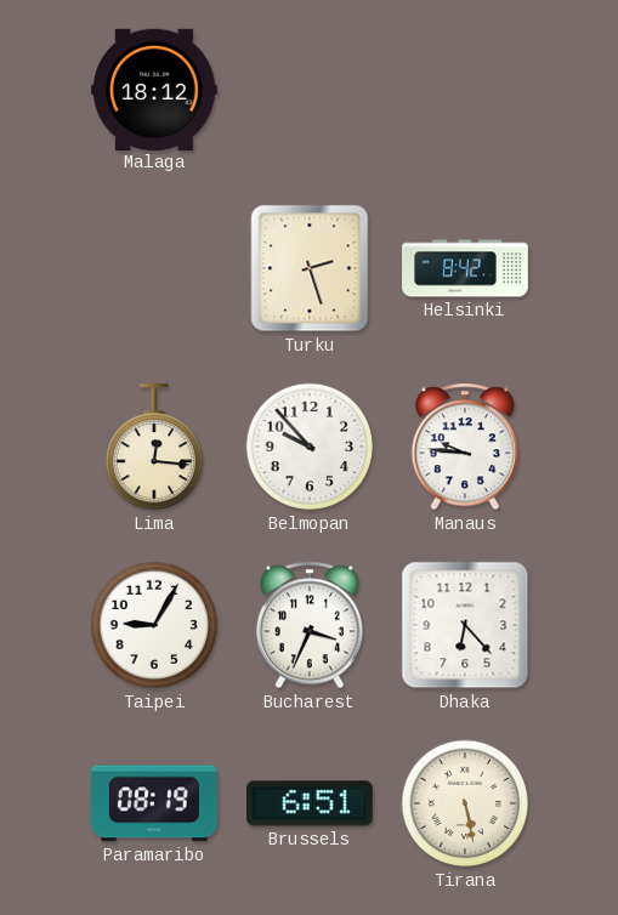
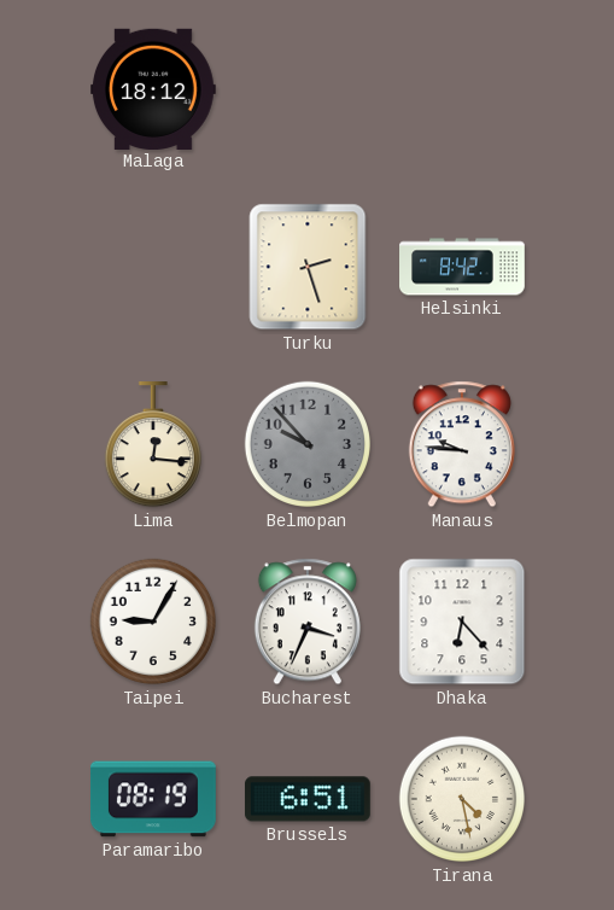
Belmopan dial: white -> grey
Tirana: 5:28 -> 4:28
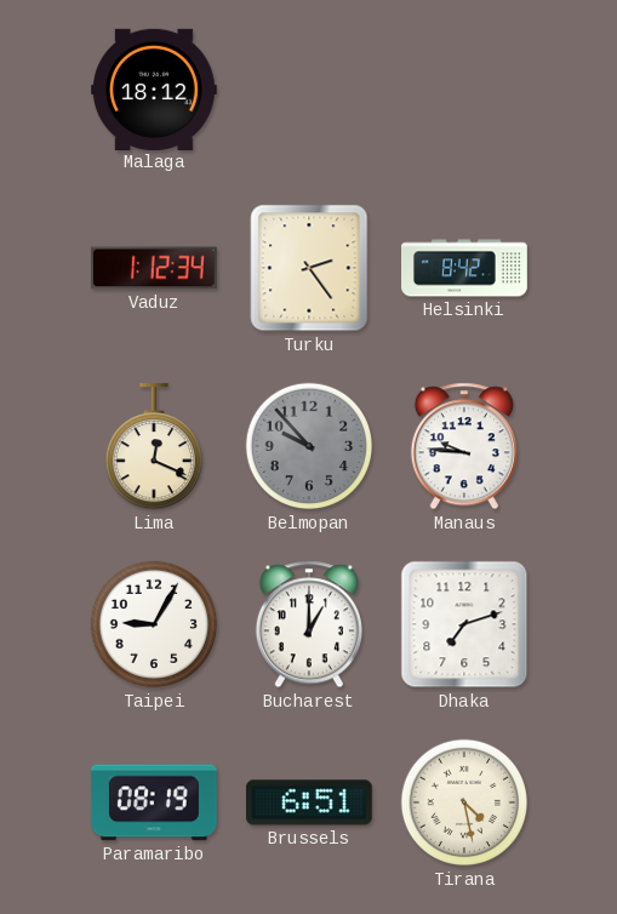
Vaduz: none -> 1:12
Turku: 2:27 -> 2:24
Lima: 12:16 -> 12:19
Bucharest: 3:34 -> 1:00
Dhaka: 6:23 -> 7:12
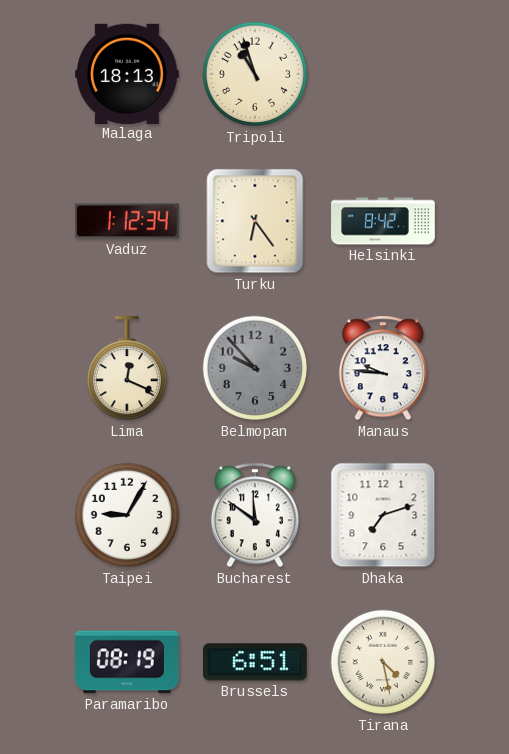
Malaga: 18:12 -> 18:13
Tripoli: none -> 10:57
Turku: 2:24 -> 6:24
Bucharest: 1:00 -> 11:51
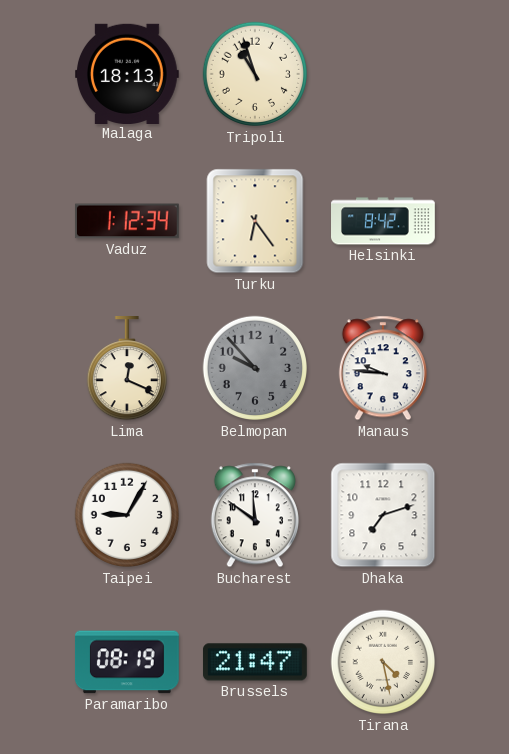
Brussels: 6:51 -> 21:47
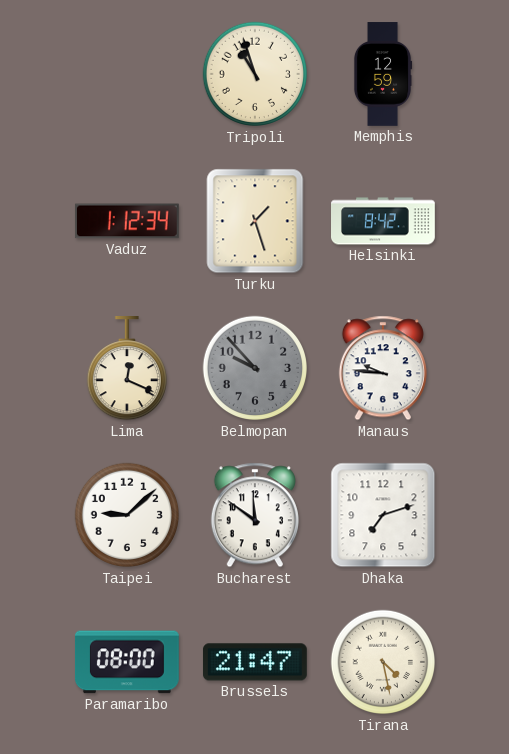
Malaga: 18:13 -> none
Memphis: none -> 12:59
Turku: 6:24 -> 1:27
Taipei: 9:05 -> 9:08
Paramaribo: 08:19 -> 08:00
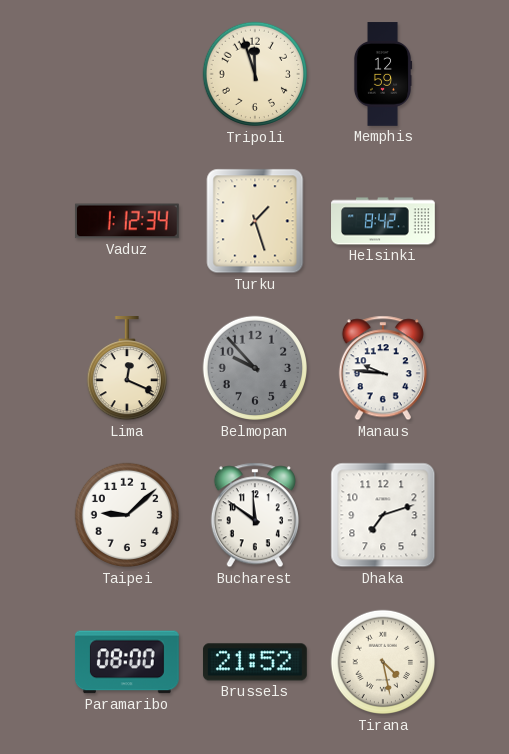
Tripoli: 10:57 -> 11:57
Brussels: 21:47 -> 21:52
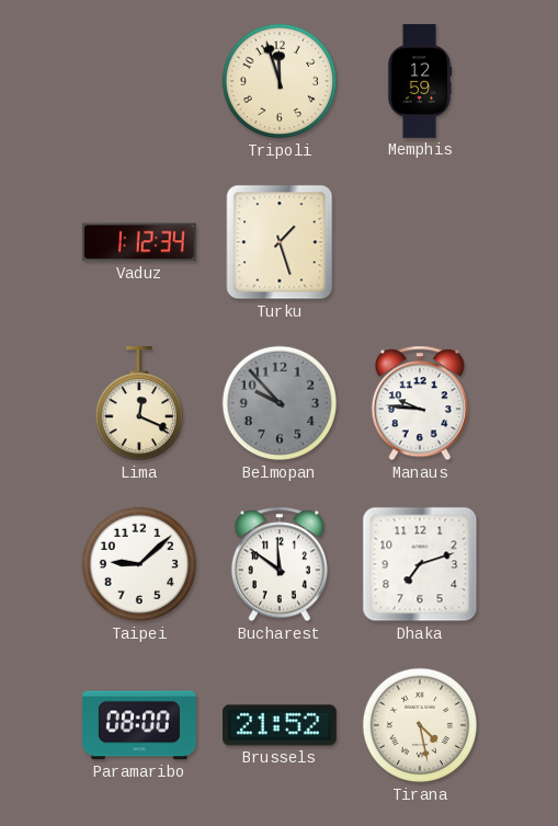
Helsinki: 8:42 -> none
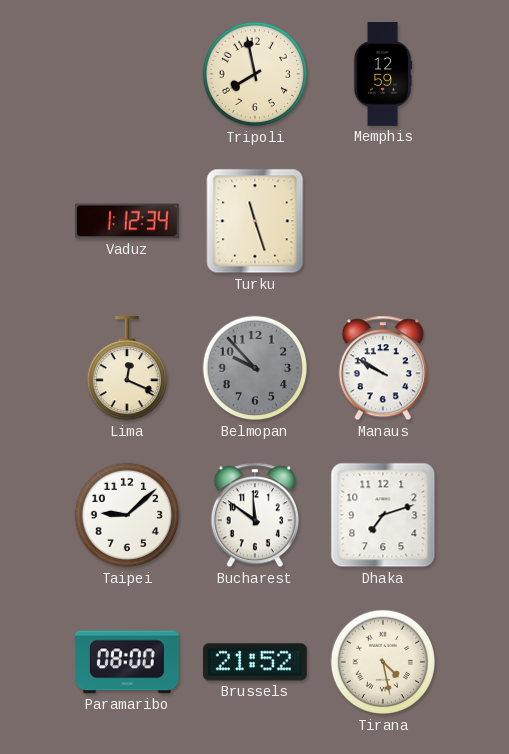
Tripoli: 11:57 -> 7:58
Turku: 1:27 -> 11:27
Manaus: 9:46 -> 9:50
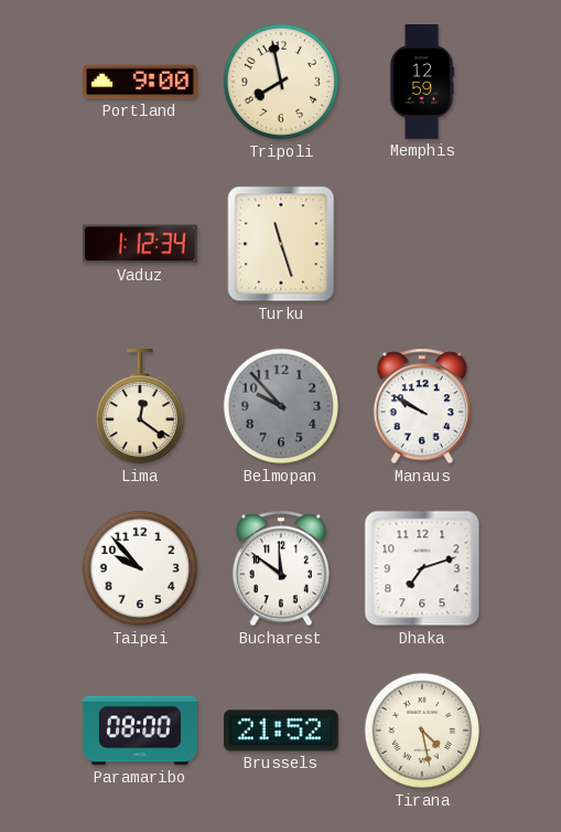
Portland: none -> 9:00
Lima: 12:19 -> 12:21
Taipei: 9:08 -> 9:53
